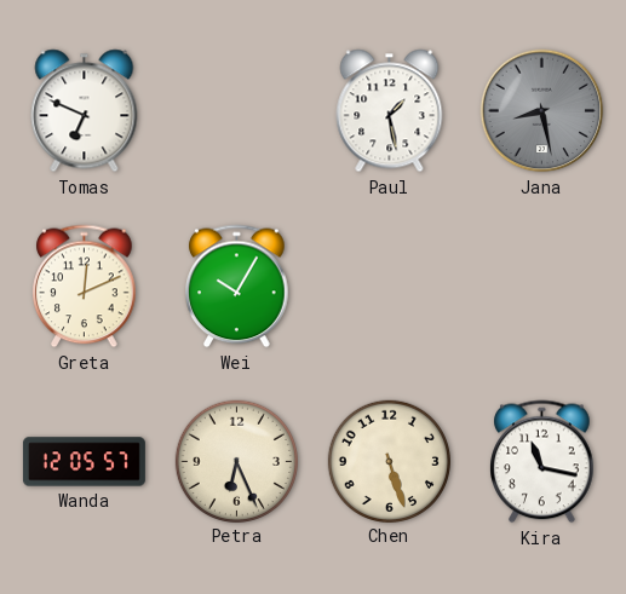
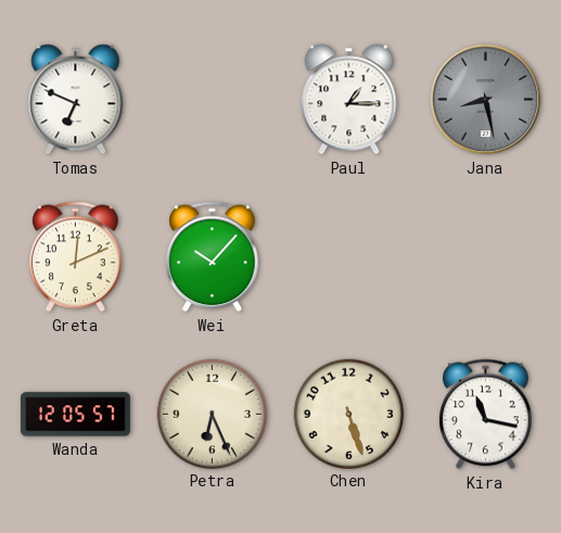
Paul: 1:28 -> 1:15
Wei: 10:05 -> 10:07
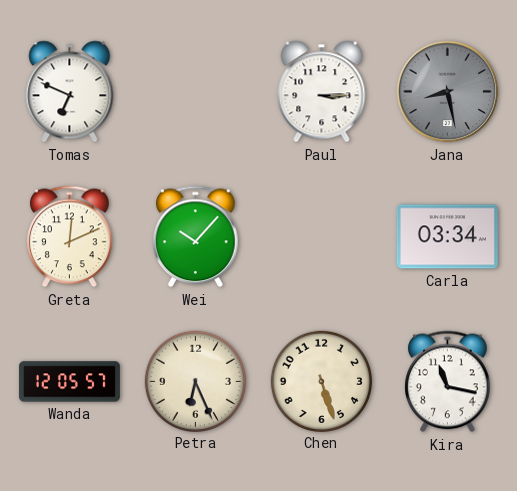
Paul: 1:15 -> 3:15
Carla: none -> 03:34
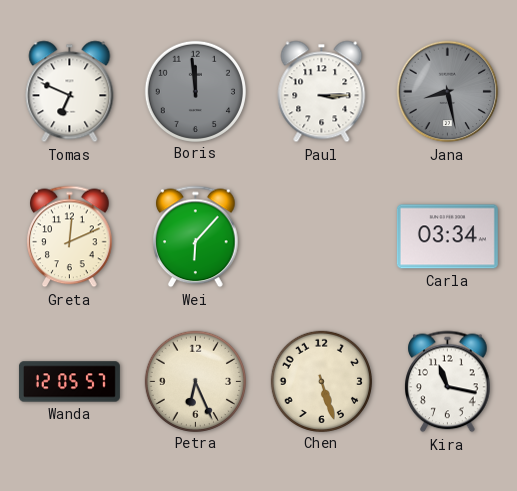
Boris: none -> 11:59
Wei: 10:07 -> 6:07
